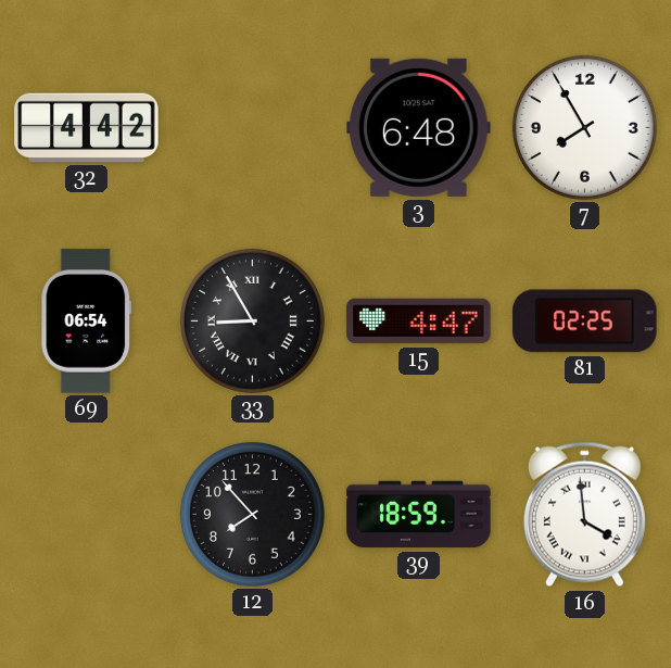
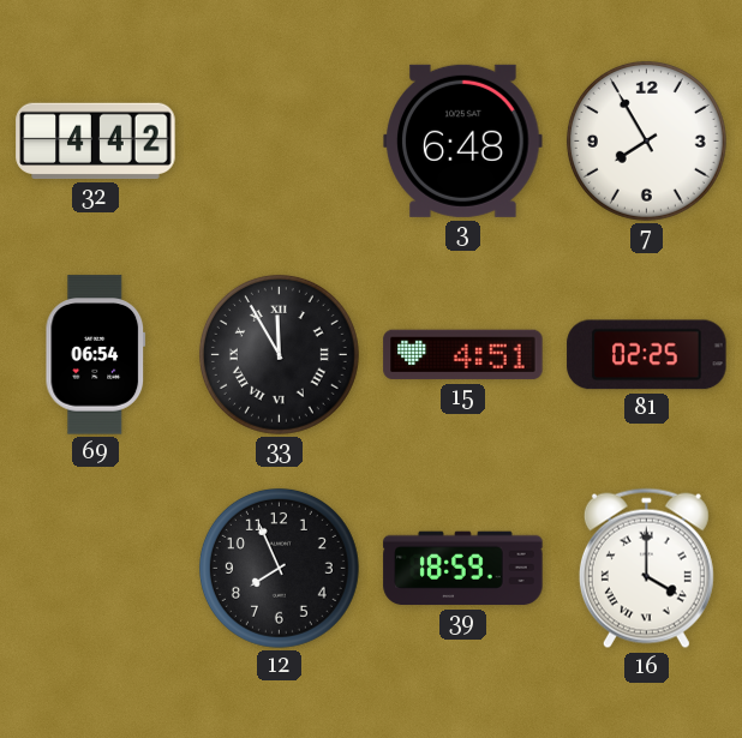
33: 8:55 -> 11:55
15: 4:47 -> 4:51
12: 7:53 -> 7:56
16: 3:59 -> 4:00
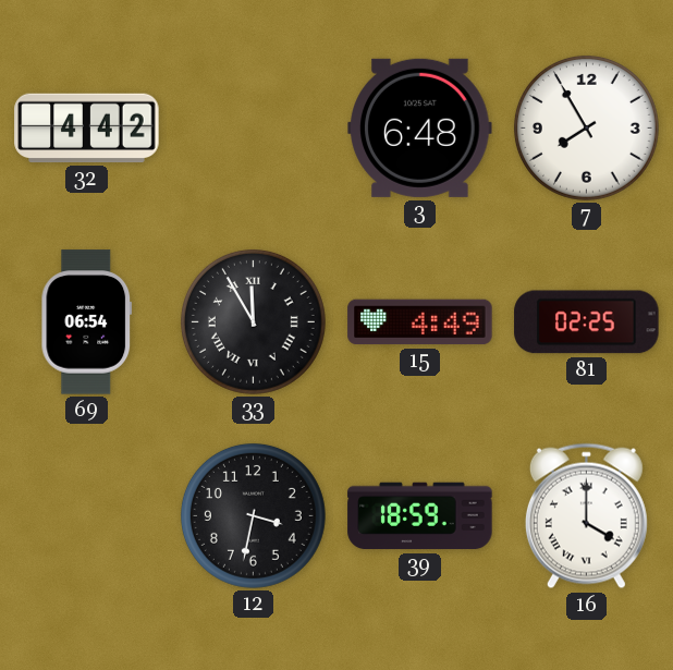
15: 4:51 -> 4:49
12: 7:56 -> 3:32
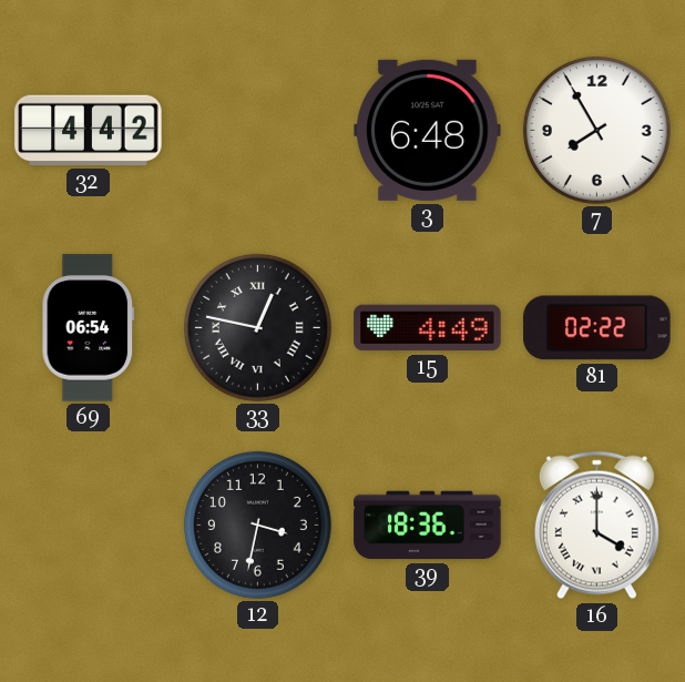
33: 11:55 -> 12:47
81: 02:25 -> 02:22
39: 18:59 -> 18:36
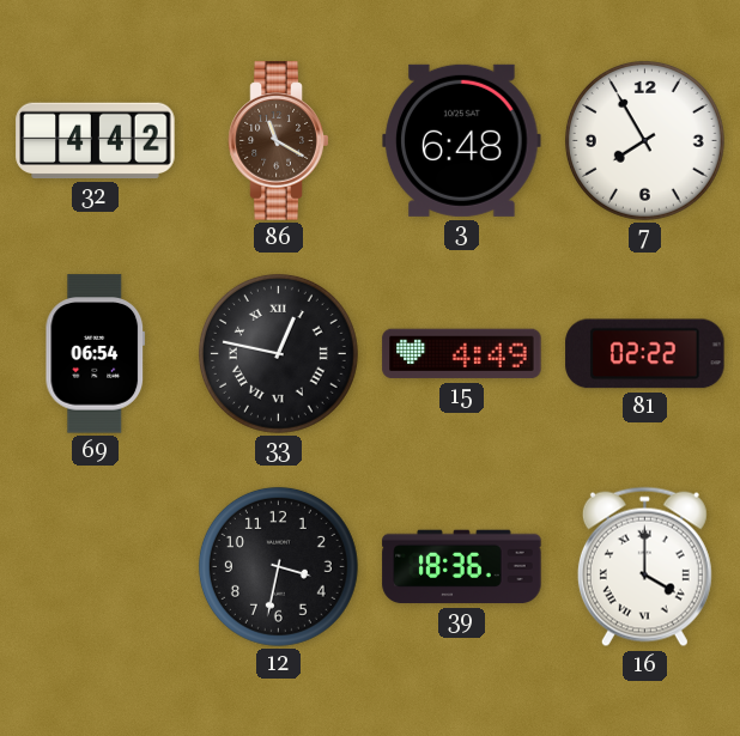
86: none -> 11:20
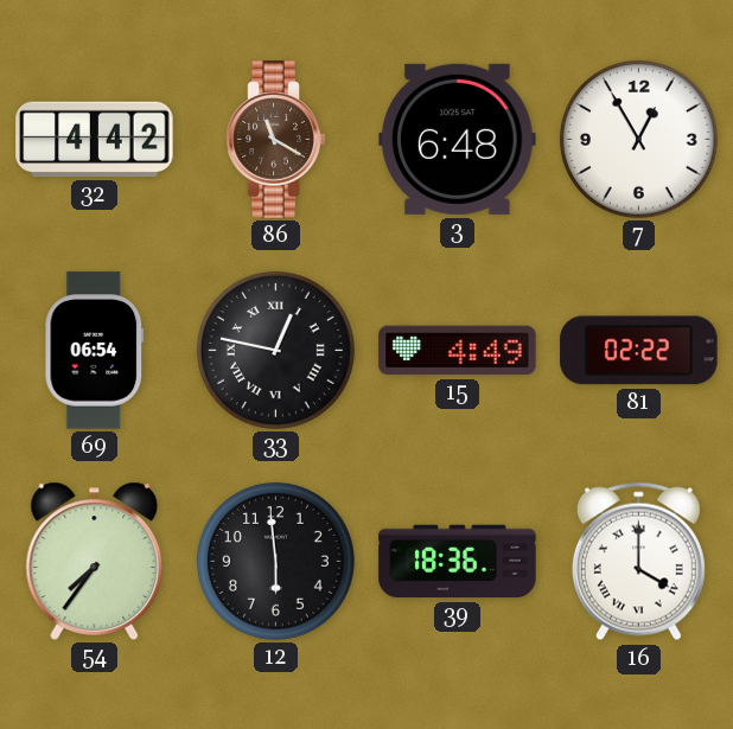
7: 7:55 -> 12:55
54: none -> 7:36
12: 3:32 -> 5:59
